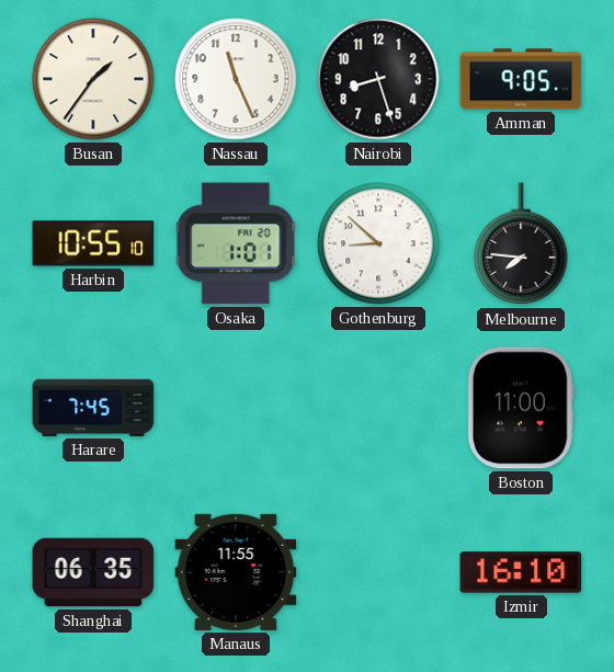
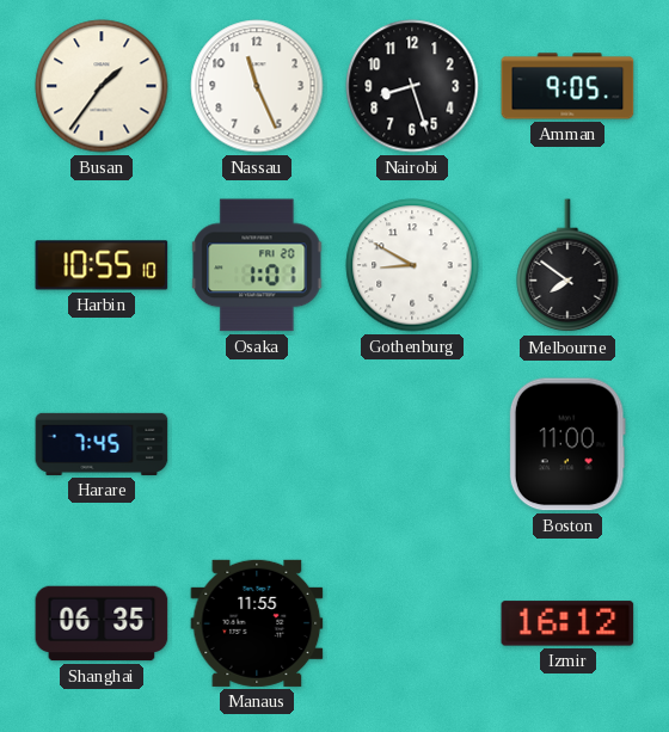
Gothenburg: 8:52 -> 8:50
Melbourne: 7:46 -> 7:51
Izmir: 16:10 -> 16:12
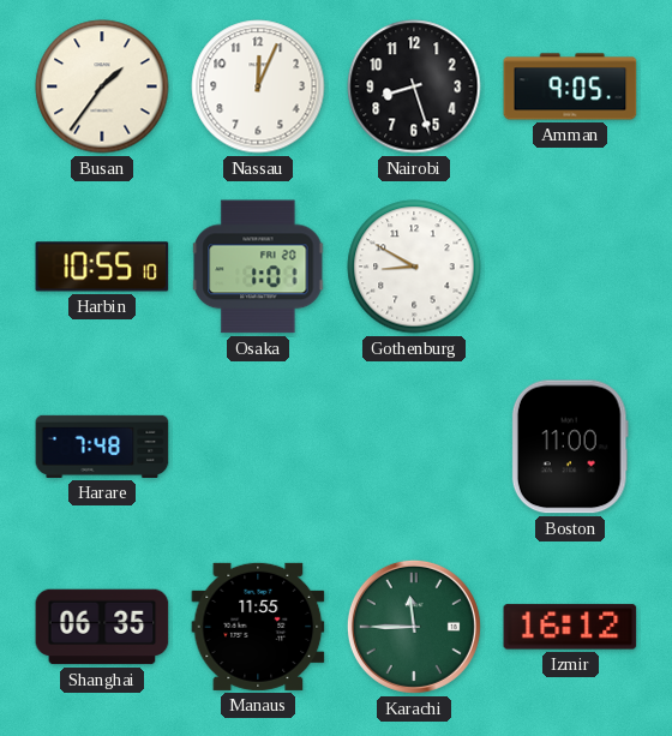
Nassau: 11:26 -> 12:04
Melbourne: 7:51 -> none
Harare: 7:45 -> 7:48
Karachi: none -> 11:45
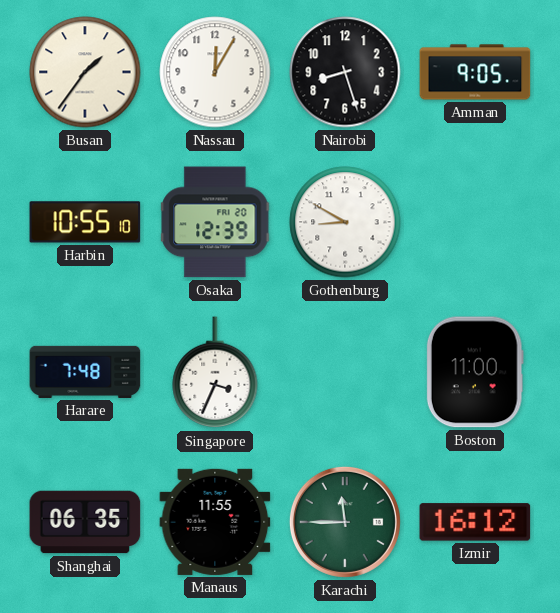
Nassau: 12:04 -> 12:05
Osaka: 1:01 -> 12:39
Singapore: none -> 3:34
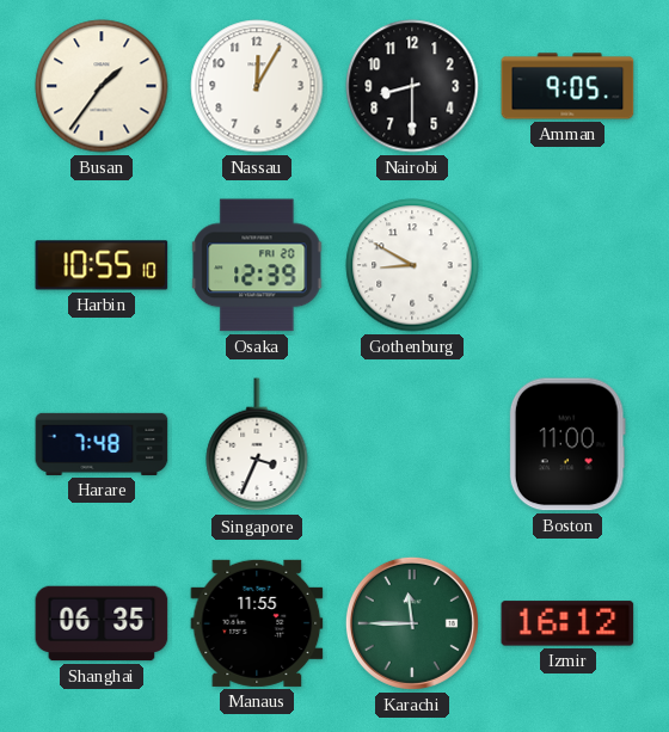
Nairobi: 8:27 -> 8:30
